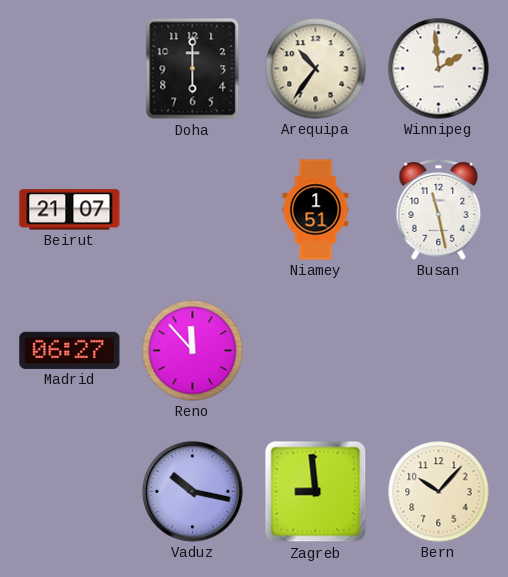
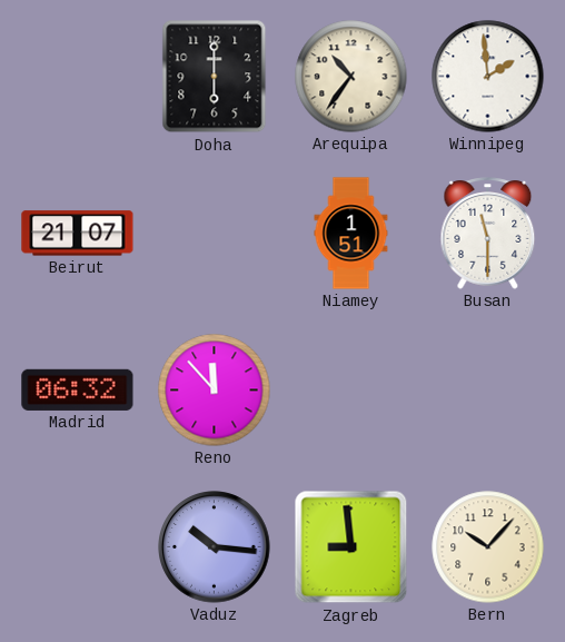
Busan: 11:28 -> 11:30
Madrid: 06:27 -> 06:32
Vaduz: 10:17 -> 10:16
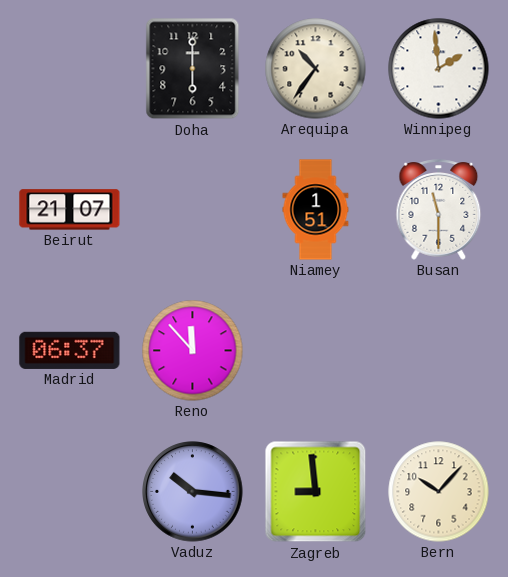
Madrid: 06:32 -> 06:37
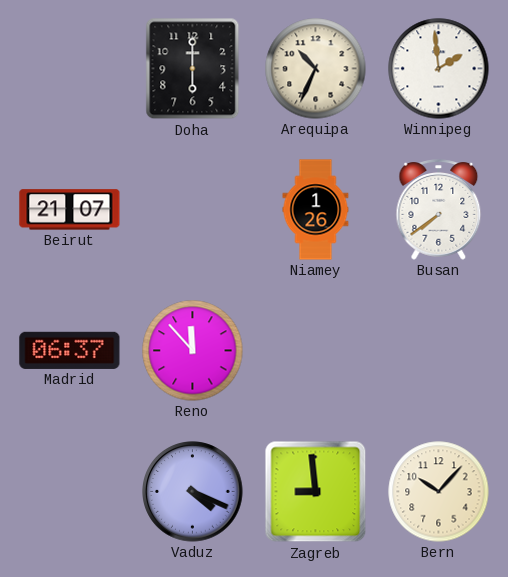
Arequipa: 10:36 -> 10:34
Niamey: 1:51 -> 1:26
Busan: 11:30 -> 7:39
Vaduz: 10:16 -> 4:19
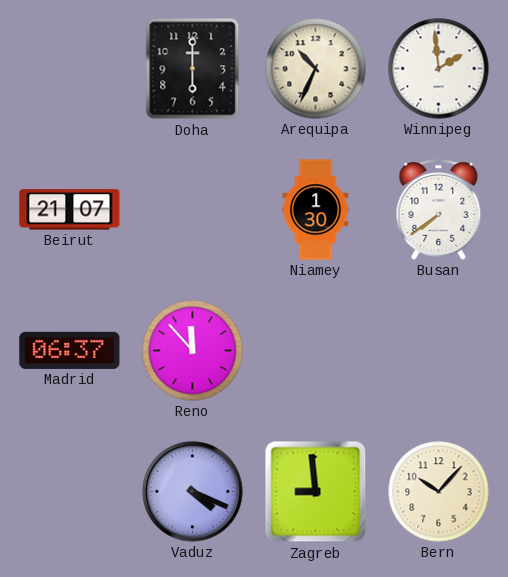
Niamey: 1:26 -> 1:30
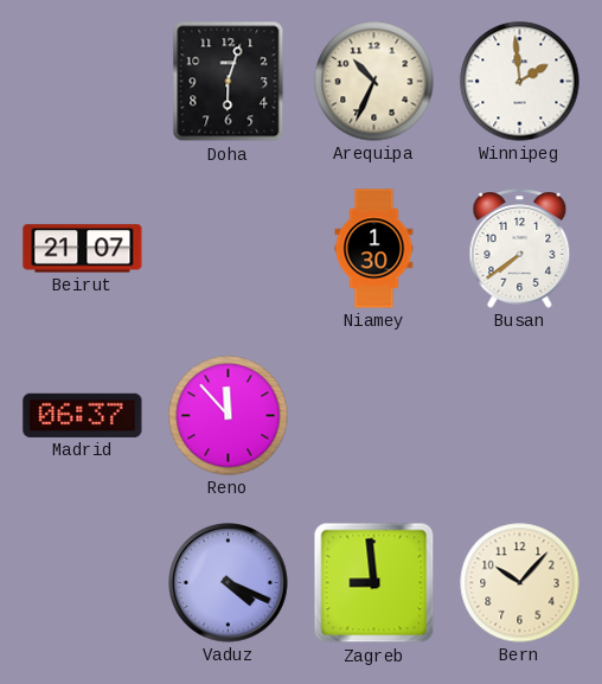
Doha: 6:00 -> 6:03
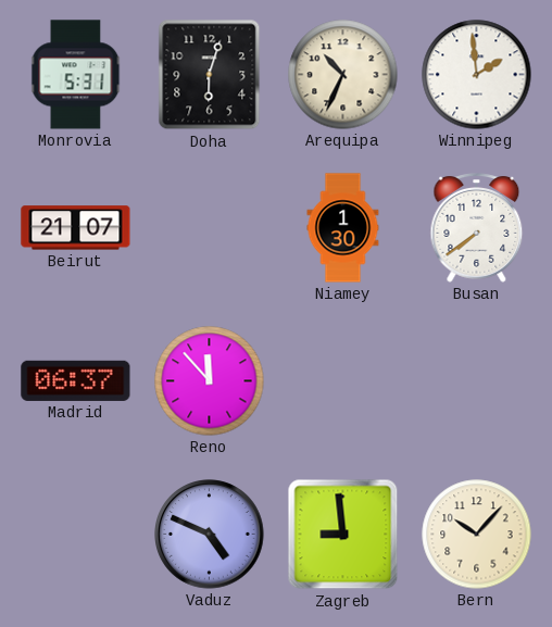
Monrovia: none -> 5:31
Vaduz: 4:19 -> 4:49
